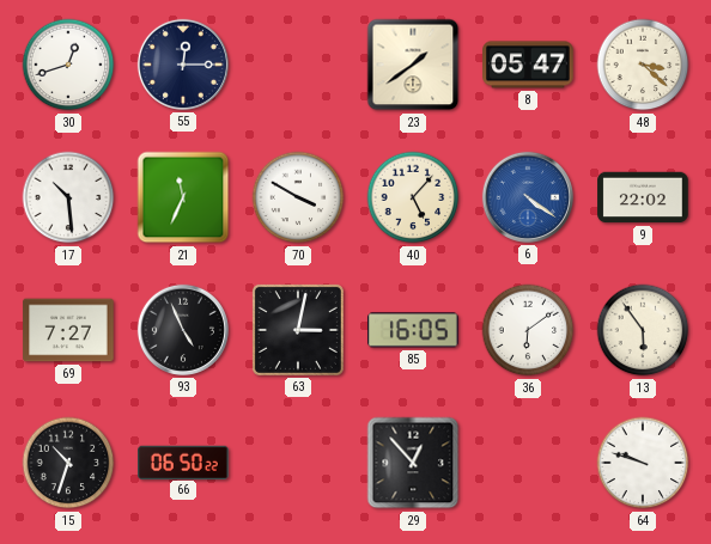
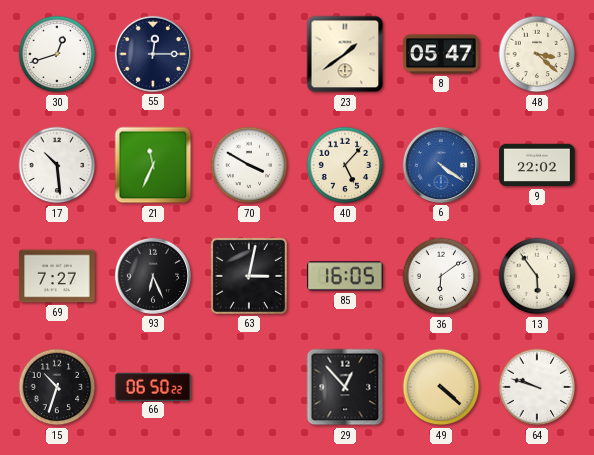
93: 4:56 -> 6:26
49: none -> 4:22
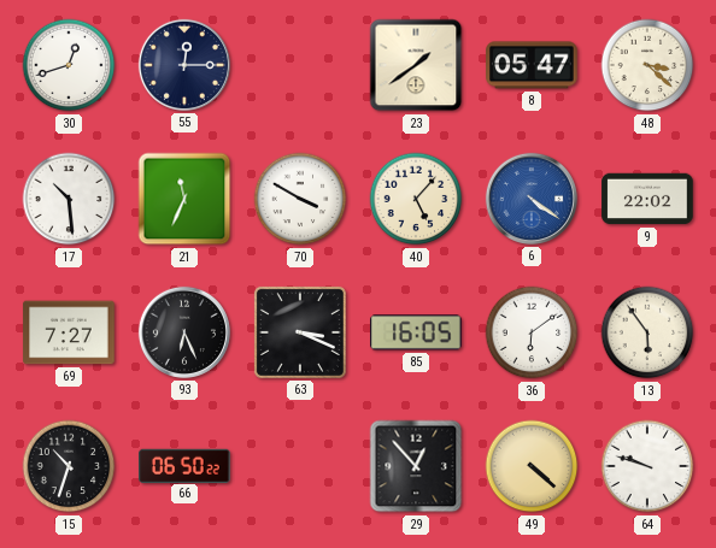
63: 3:02 -> 3:19
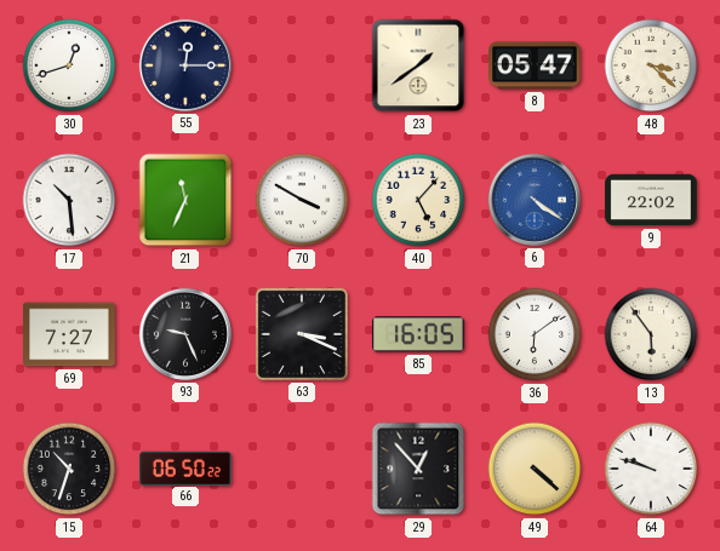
93: 6:26 -> 9:26
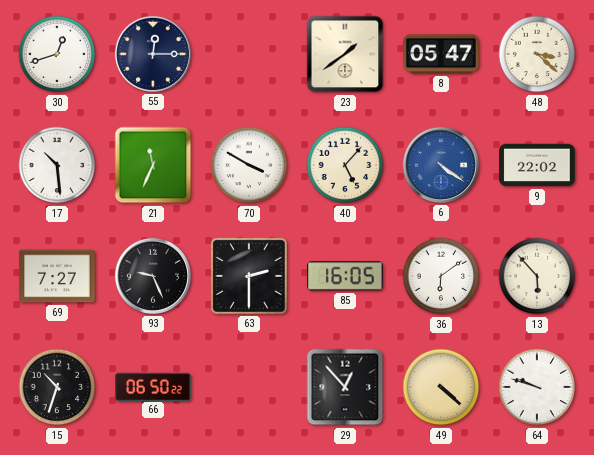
63: 3:19 -> 2:30
13: 5:54 -> 5:53
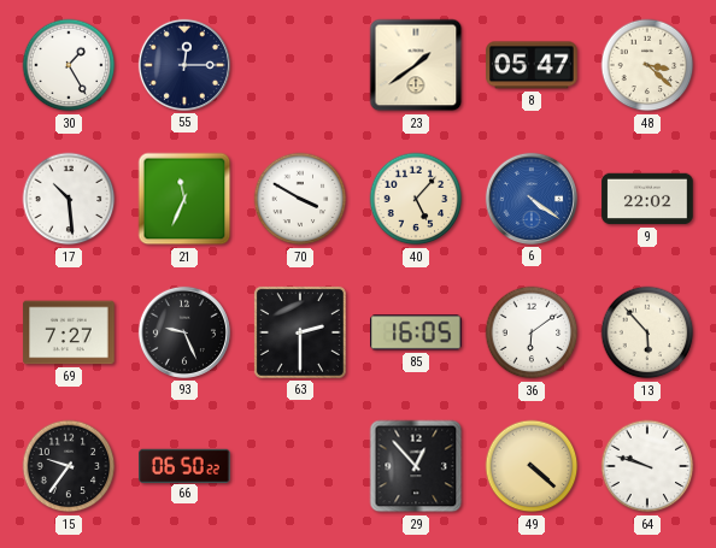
30: 12:42 -> 1:25
15: 10:33 -> 9:36
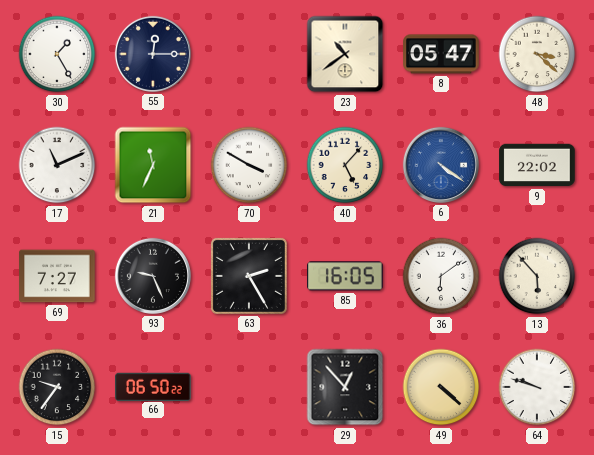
23: 1:39 -> 10:39
17: 10:29 -> 11:11
63: 2:30 -> 2:25
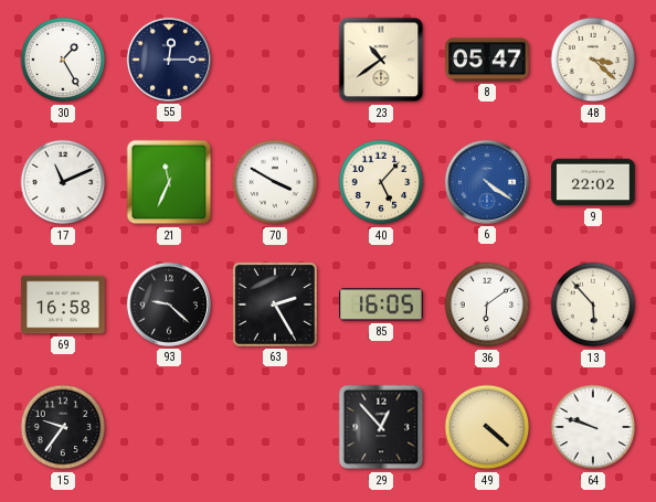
69: 7:27 -> 16:58
93: 9:26 -> 9:22
66: 06:50 -> none
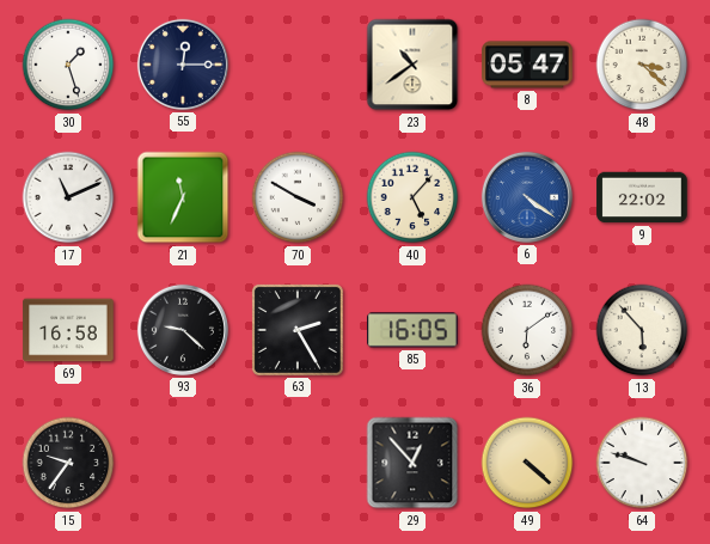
30: 1:25 -> 1:27
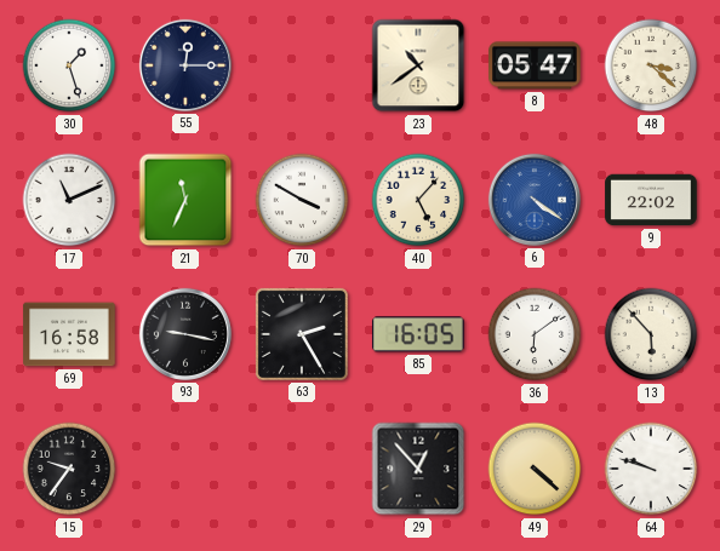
93: 9:22 -> 9:17
